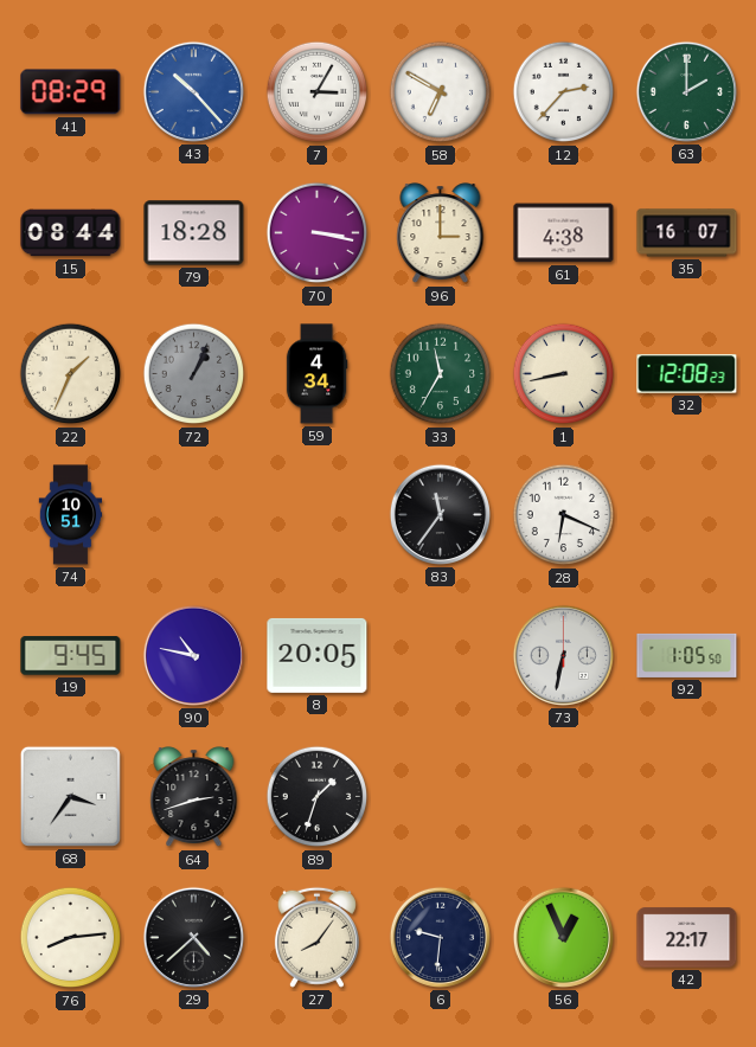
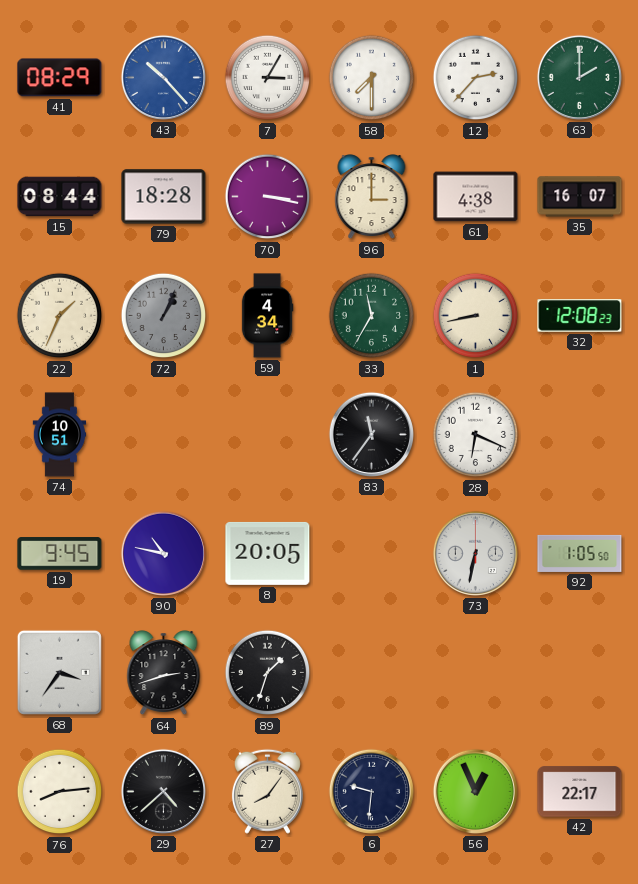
58: 6:50 -> 7:30
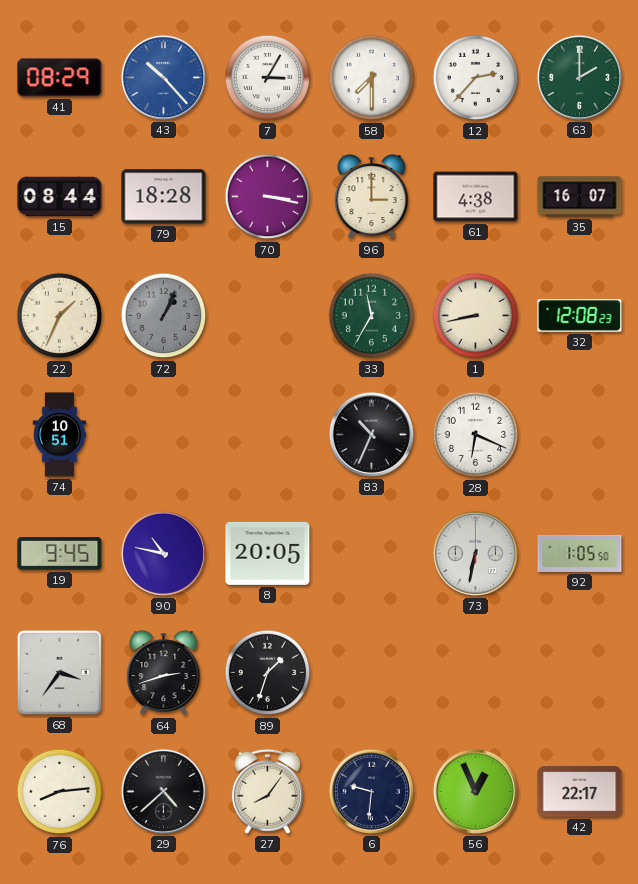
59: 4:34 -> none
83: 11:36 -> 10:34
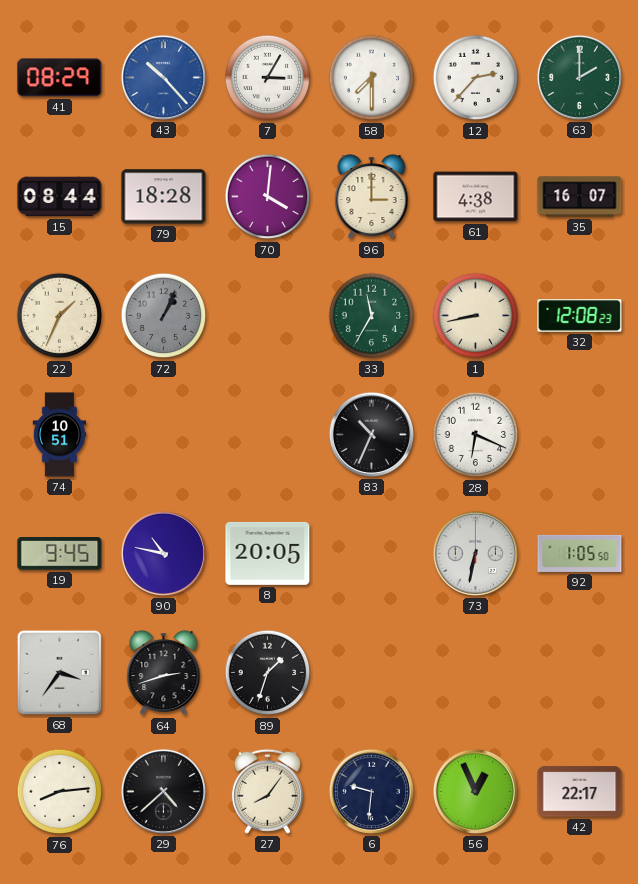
70: 3:17 -> 4:01
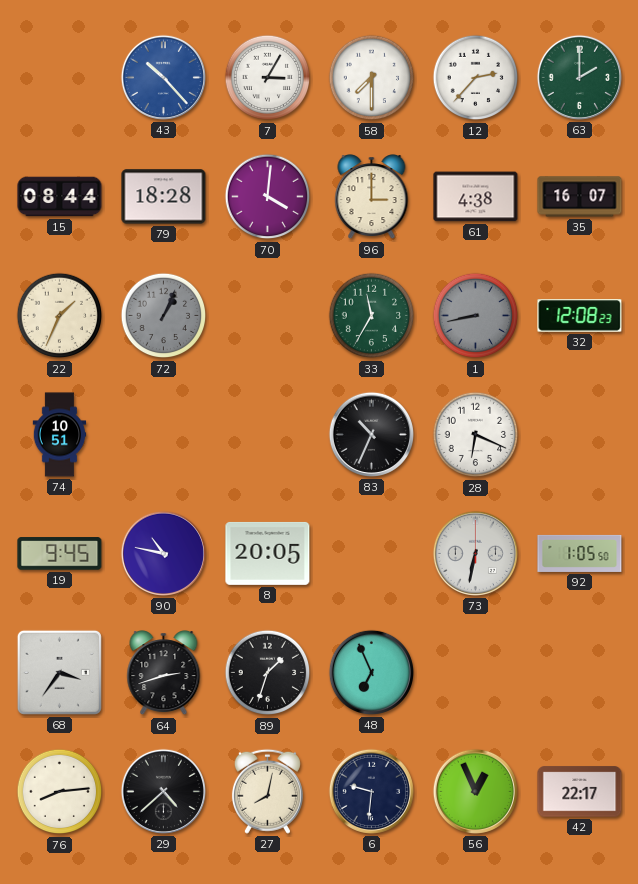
41: 08:29 -> none
1 dial: cream -> grey
48: none -> 6:56
27: 8:06 -> 8:02
